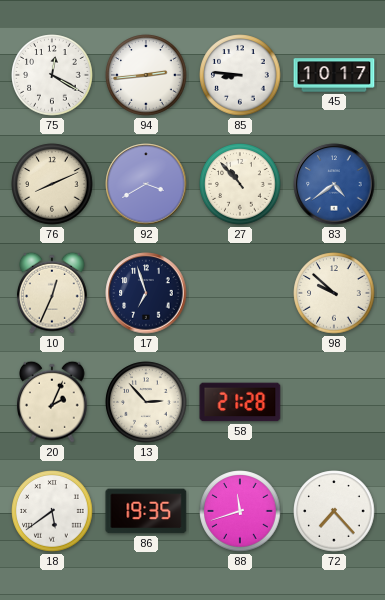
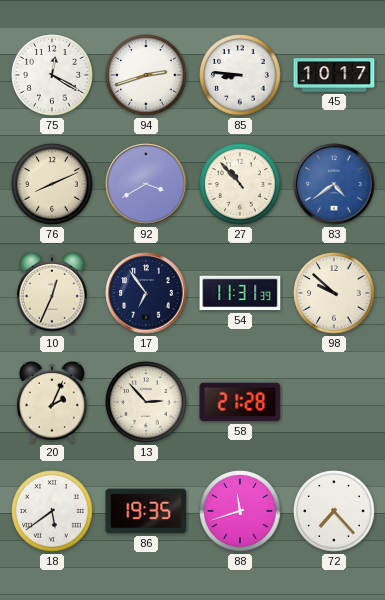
94: 2:44 -> 2:42
17: 6:57 -> 6:54
54: none -> 11:31
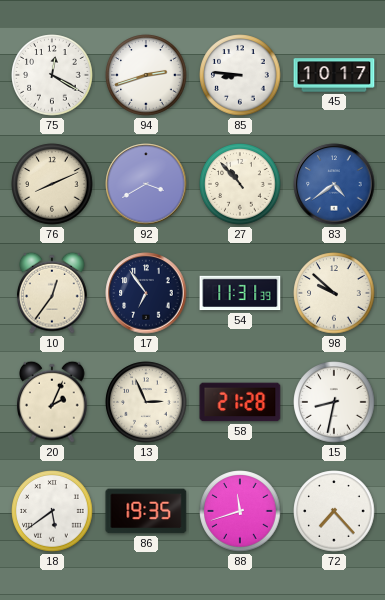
10: 12:34 -> 12:36
13: 2:53 -> 2:56
15: none -> 8:32
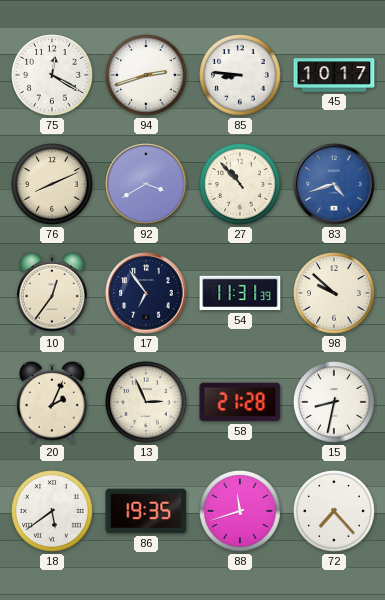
83: 4:39 -> 4:42
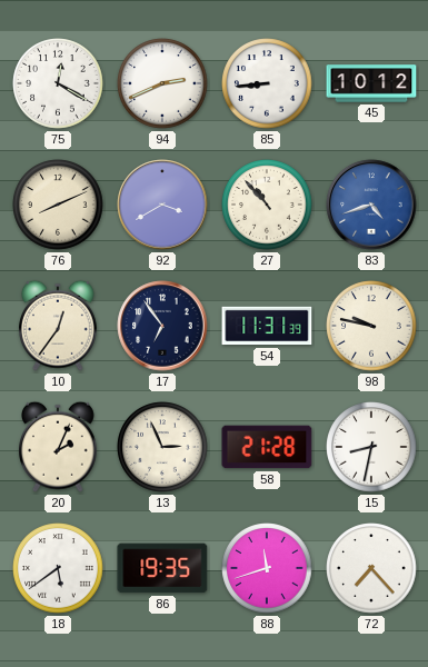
94: 2:42 -> 2:41
85: 8:46 -> 8:44
45: 10:17 -> 10:12
98: 9:52 -> 9:47
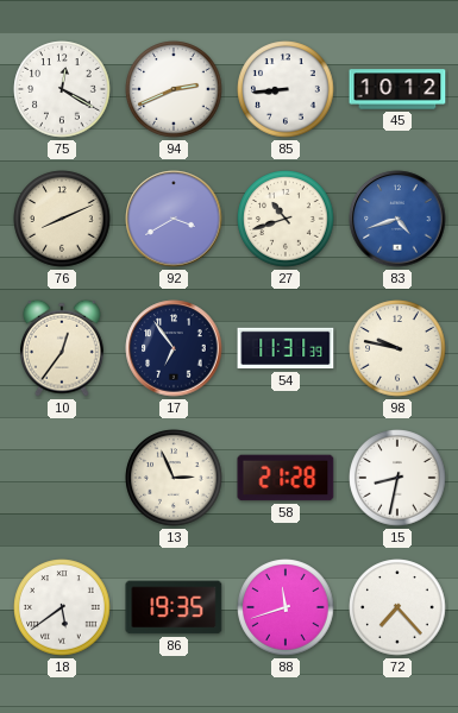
27: 10:53 -> 10:42
20: 2:04 -> none
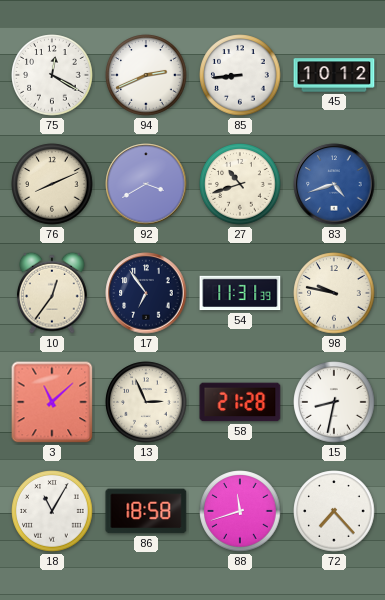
3: none -> 11:08
18: 5:39 -> 11:05
86: 19:35 -> 18:58
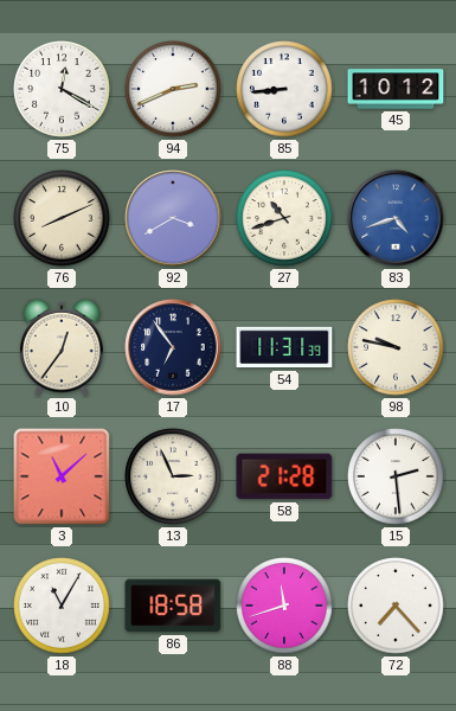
15: 8:32 -> 2:29
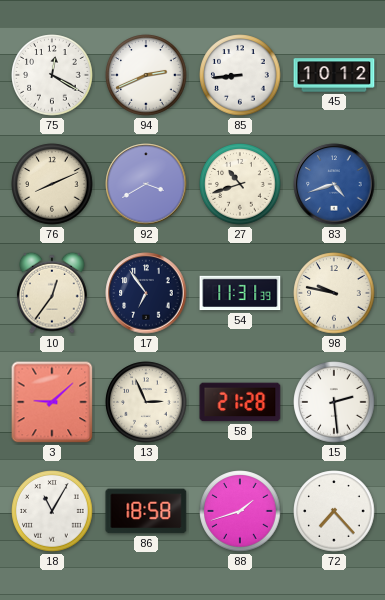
3: 11:08 -> 9:08
88: 11:42 -> 1:42
